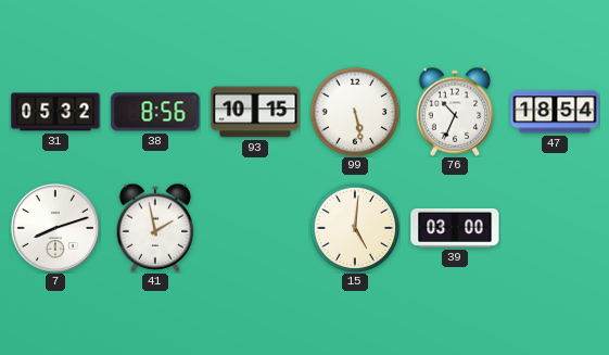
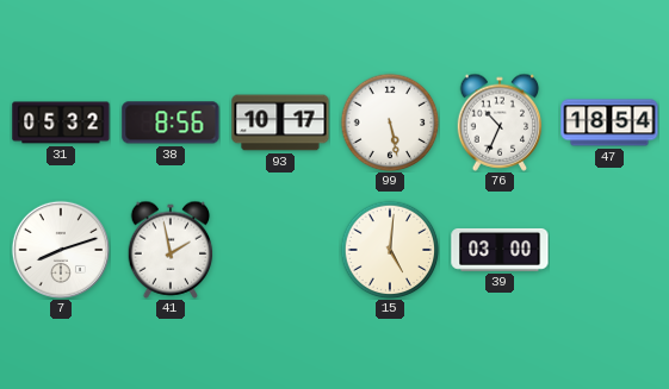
93: 10:15 -> 10:17
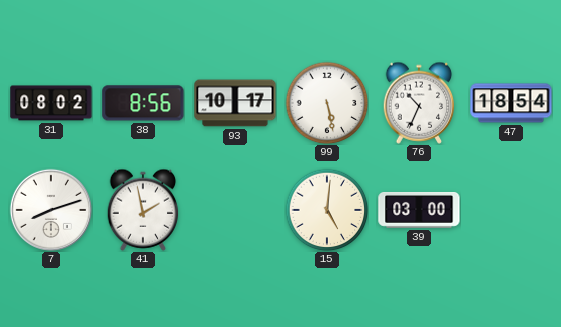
31: 05:32 -> 08:02
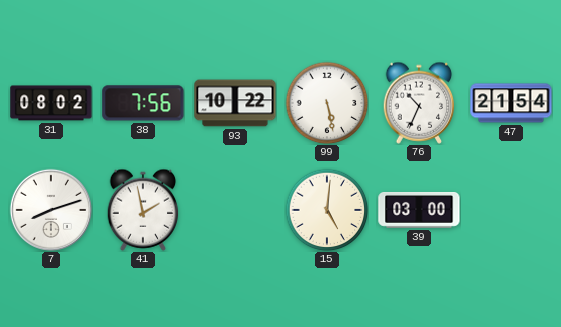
38: 8:56 -> 7:56
93: 10:17 -> 10:22
47: 18:54 -> 21:54
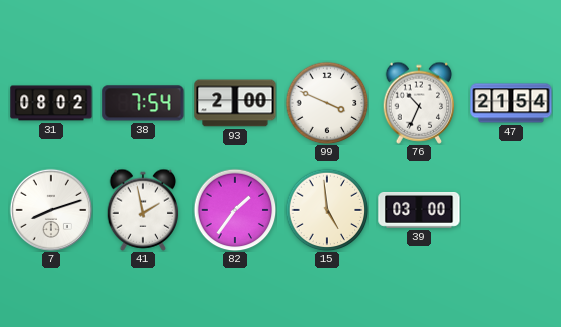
38: 7:56 -> 7:54
93: 10:22 -> 2:00
99: 5:28 -> 3:49
82: none -> 1:36
15: 5:01 -> 4:59
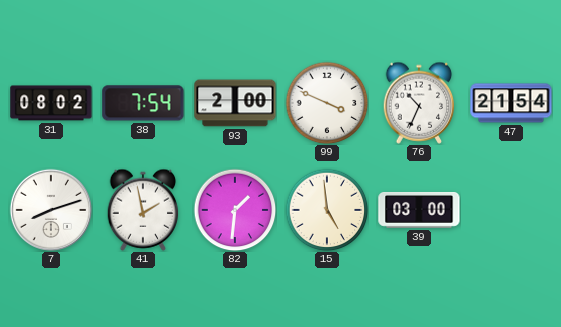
82: 1:36 -> 1:31
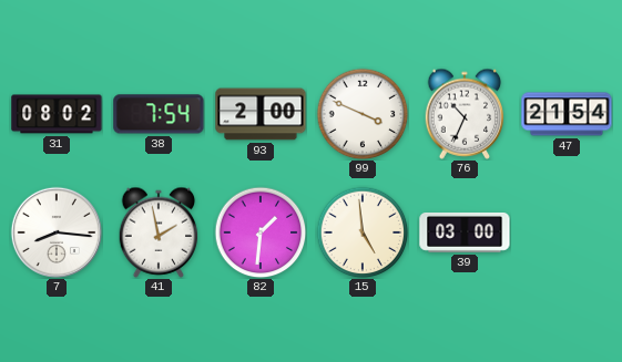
7: 8:12 -> 8:16
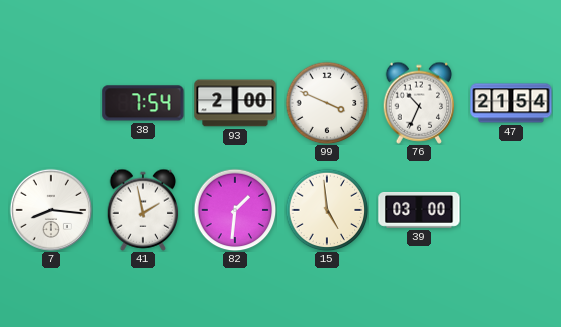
31: 08:02 -> none
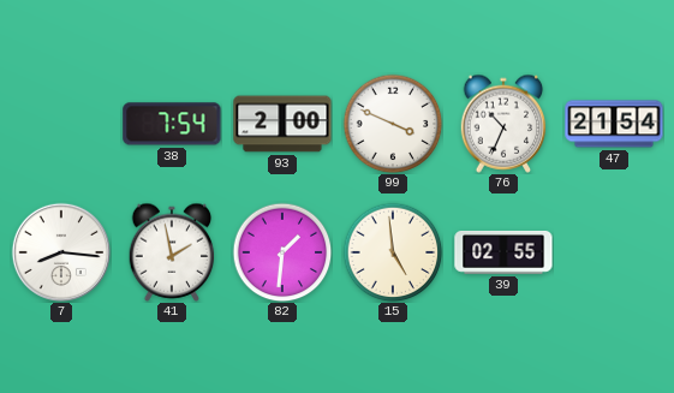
39: 03:00 -> 02:55
